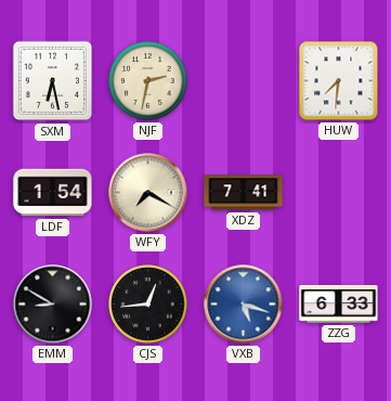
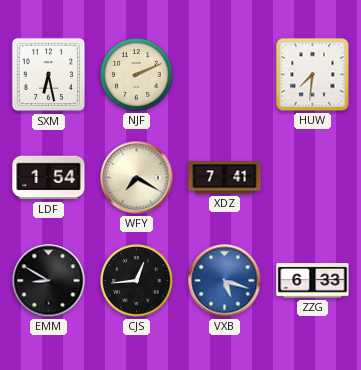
NJF: 2:32 -> 2:11
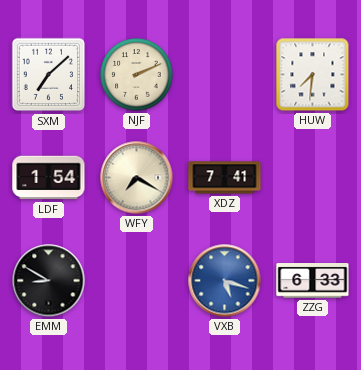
SXM: 6:28 -> 7:08
CJS: 12:44 -> none
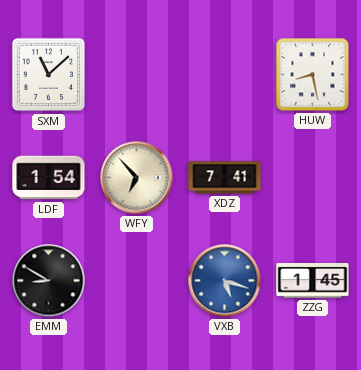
SXM: 7:08 -> 11:08
NJF: 2:11 -> none
HUW: 7:31 -> 8:28
WFY: 7:20 -> 6:53
ZZG: 6:33 -> 1:45
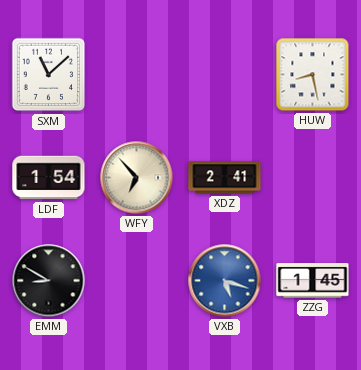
XDZ: 7:41 -> 2:41
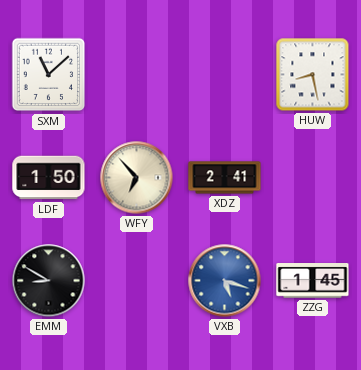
LDF: 1:54 -> 1:50
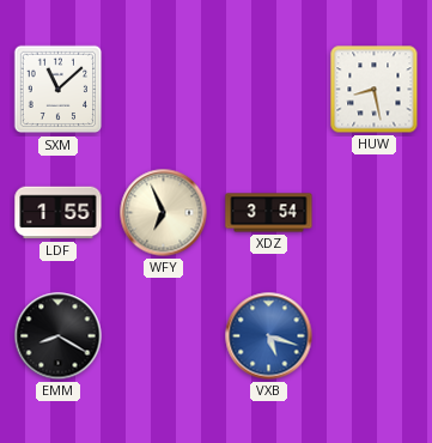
LDF: 1:50 -> 1:55
WFY: 6:53 -> 6:56
XDZ: 2:41 -> 3:54
EMM: 8:50 -> 8:20
ZZG: 1:45 -> none
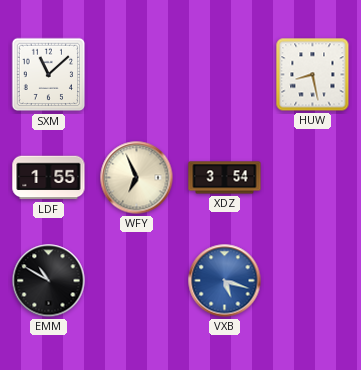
EMM: 8:20 -> 10:50
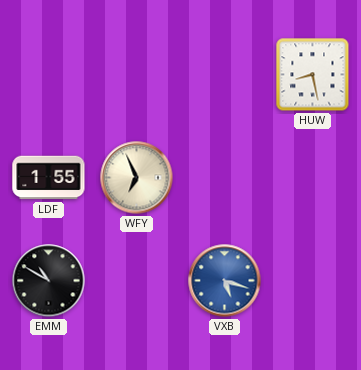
SXM: 11:08 -> none
XDZ: 3:54 -> none
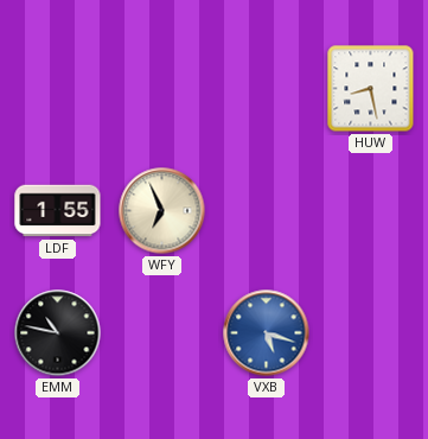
EMM: 10:50 -> 10:47
